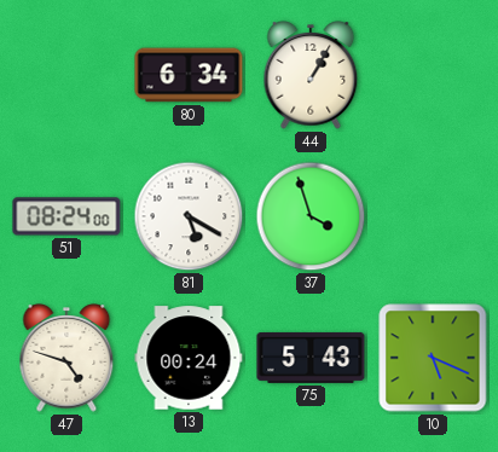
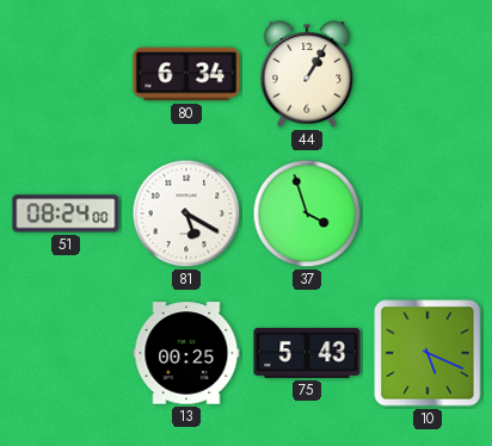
47: 4:48 -> none
13: 00:24 -> 00:25
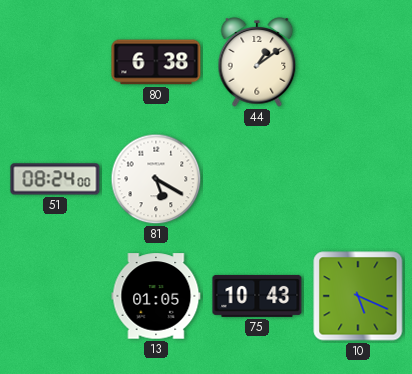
80: 6:34 -> 6:38
44: 1:05 -> 1:09
37: 3:57 -> none
13: 00:25 -> 01:05
75: 5:43 -> 10:43
